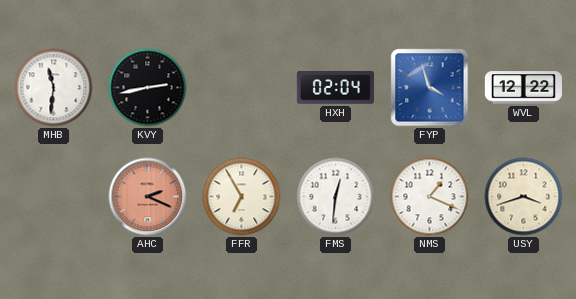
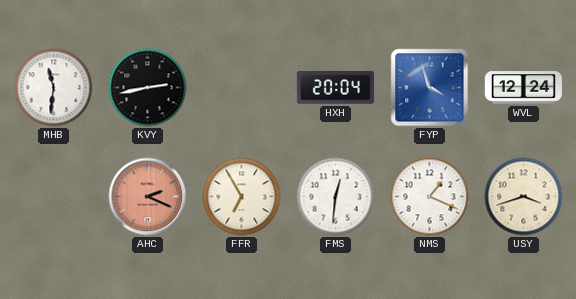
HXH: 02:04 -> 20:04
WVL: 12:22 -> 12:24
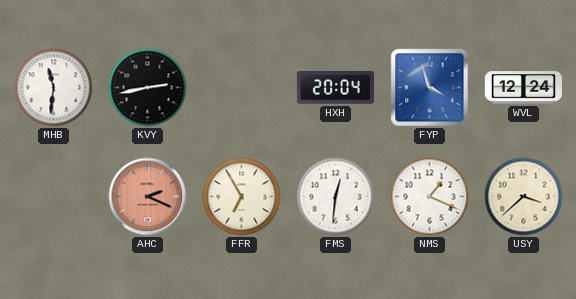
USY: 3:42 -> 3:38
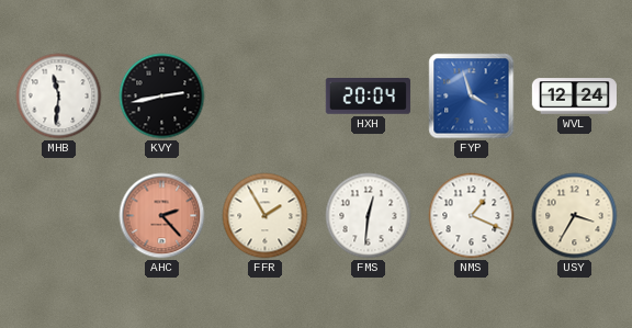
AHC: 2:19 -> 2:23
FFR: 6:55 -> 1:55
USY: 3:38 -> 3:35
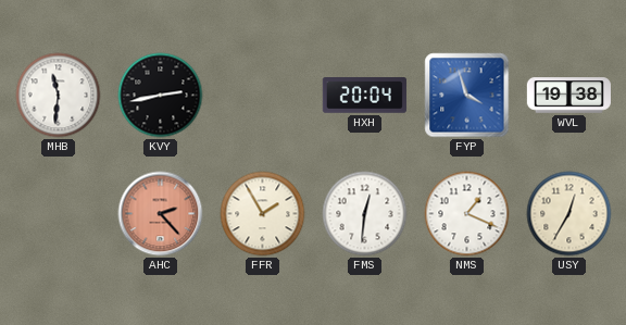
WVL: 12:24 -> 19:38
USY: 3:35 -> 12:35
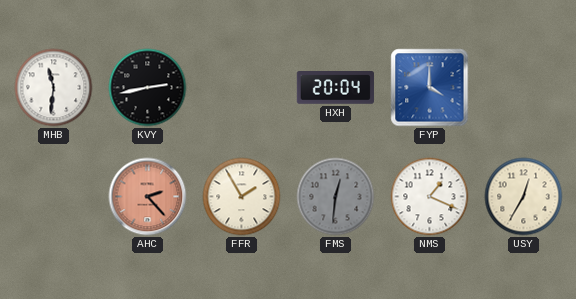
FYP: 3:57 -> 4:00
WVL: 19:38 -> none
FMS dial: white -> grey
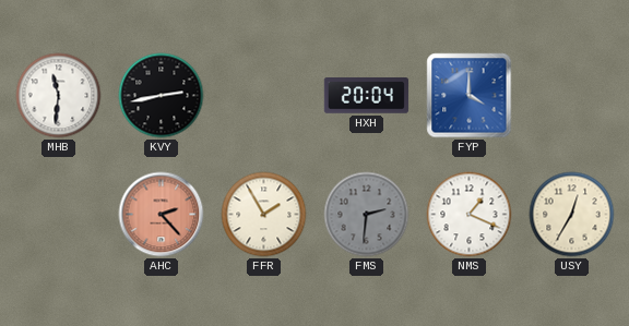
FMS: 12:31 -> 2:31
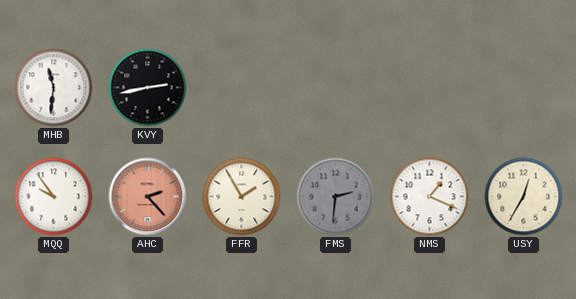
HXH: 20:04 -> none
FYP: 4:00 -> none
MQQ: none -> 9:54
